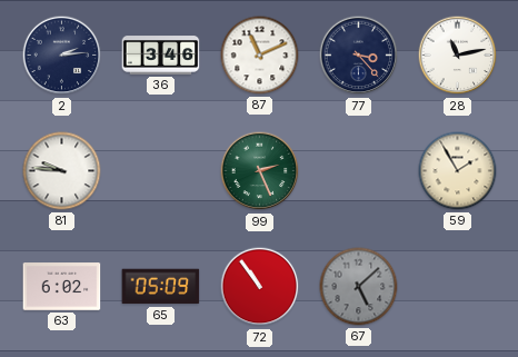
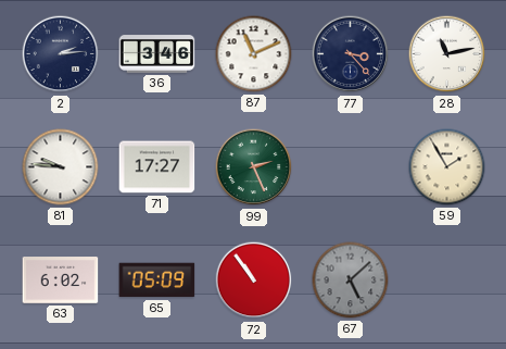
71: none -> 17:27
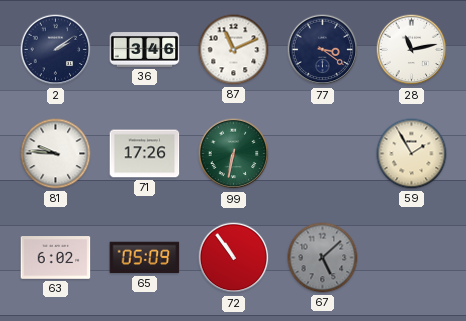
2: 2:14 -> 2:09
77: 3:23 -> 3:21
71: 17:27 -> 17:26
99: 2:26 -> 6:32
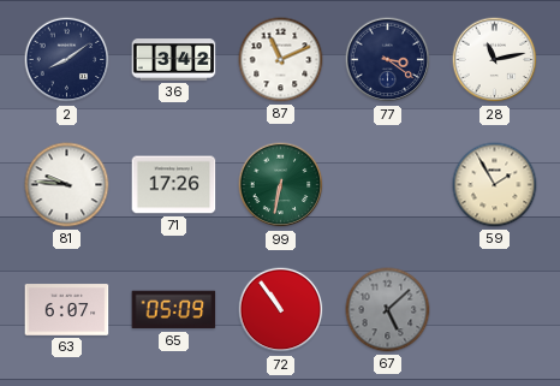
2: 2:09 -> 8:09
36: 3:46 -> 3:42
63: 6:02 -> 6:07
